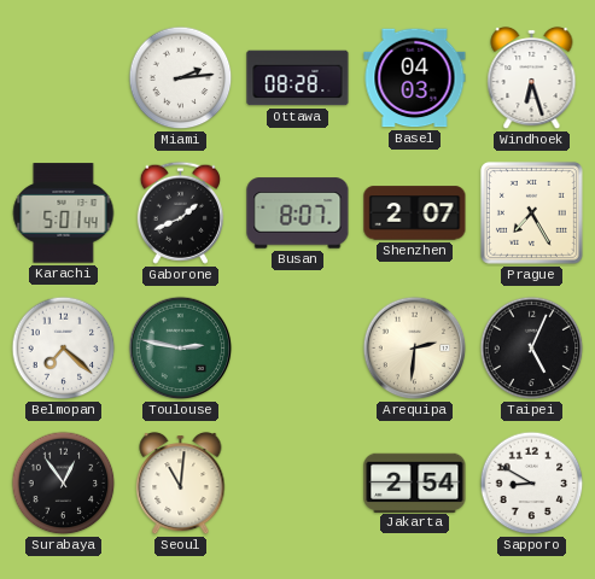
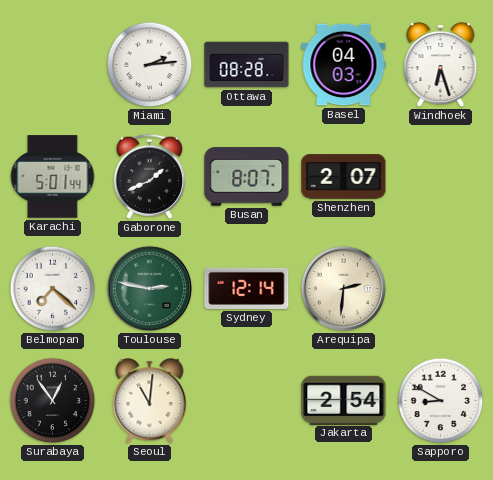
Prague: 7:25 -> none
Sydney: none -> 12:14
Taipei: 5:04 -> none
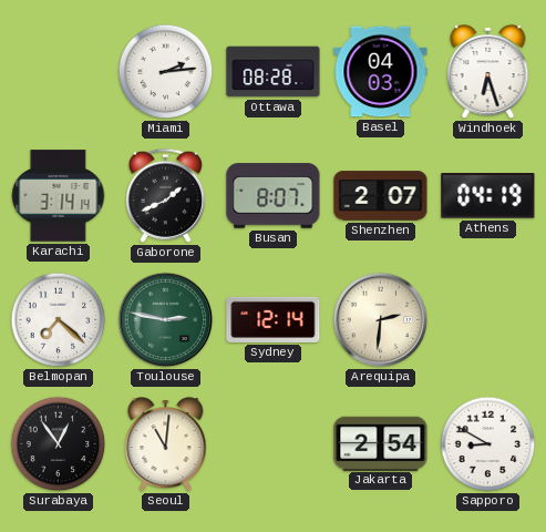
Karachi: 5:01 -> 3:14
Athens: none -> 04:19
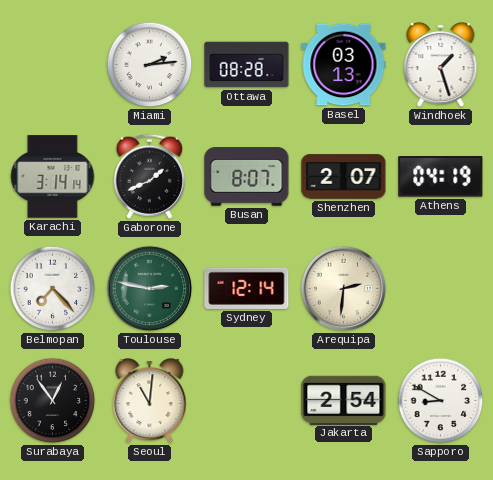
Basel: 04:03 -> 03:13
Windhoek: 6:27 -> 1:27
Belmopan: 7:22 -> 7:23
